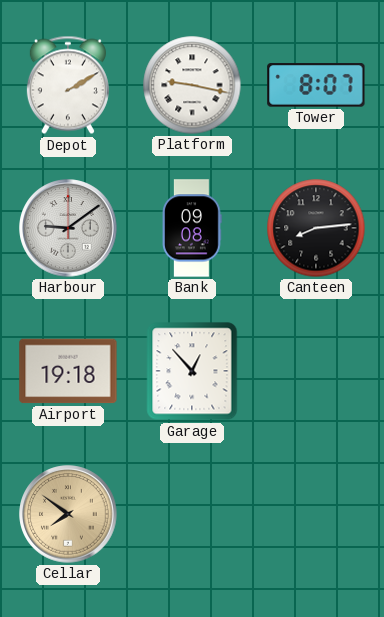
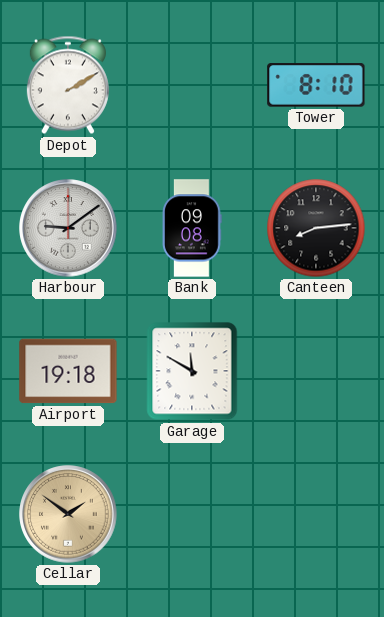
Platform: 9:17 -> none
Tower: 8:07 -> 8:10
Garage: 12:53 -> 11:50
Cellar: 7:51 -> 1:51
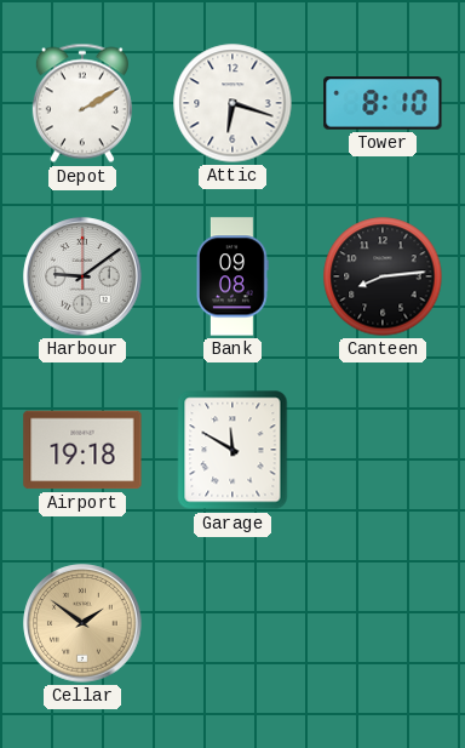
Attic: none -> 6:18
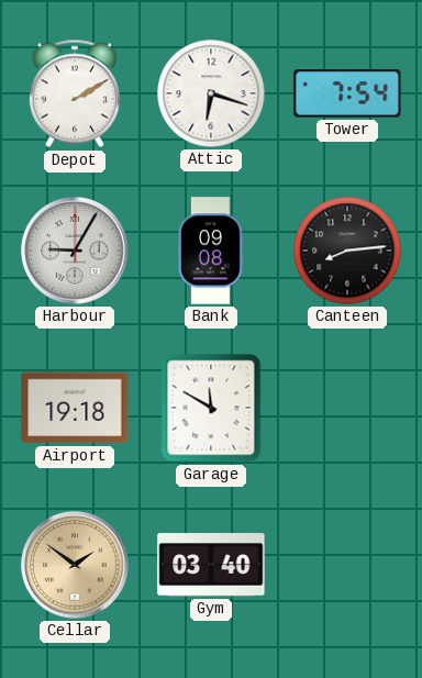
Tower: 8:10 -> 7:54
Harbour: 9:09 -> 9:05
Gym: none -> 03:40
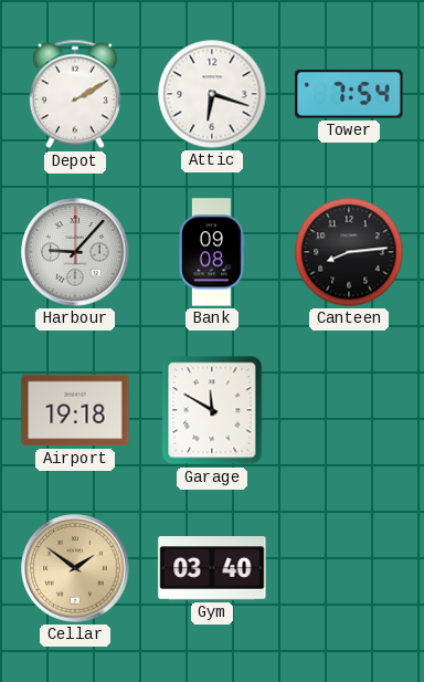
Harbour: 9:05 -> 9:07
